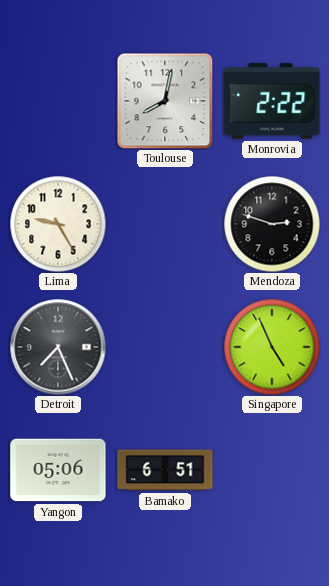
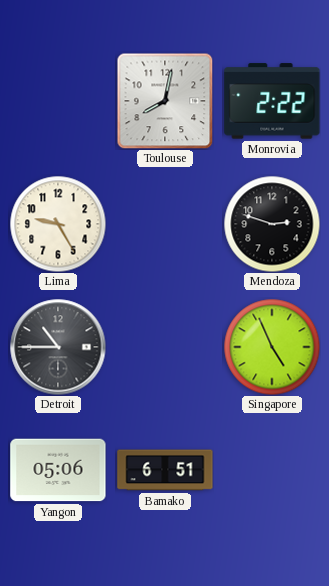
Detroit: 7:26 -> 10:45
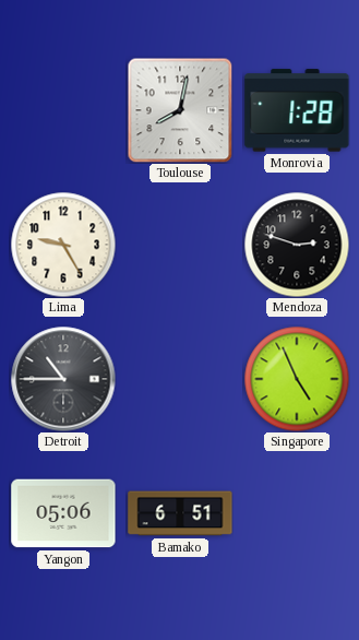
Monrovia: 2:22 -> 1:28
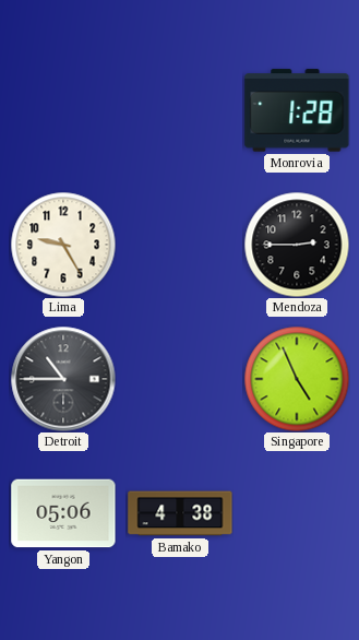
Toulouse: 8:02 -> none
Mendoza: 2:48 -> 2:45
Bamako: 6:51 -> 4:38
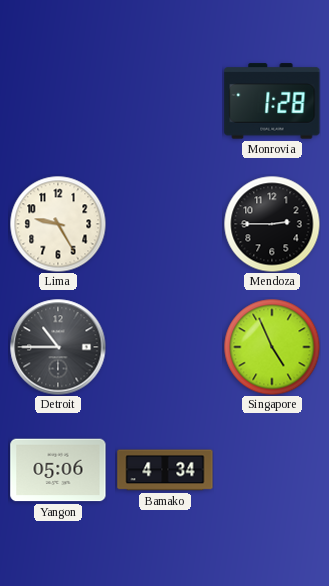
Bamako: 4:38 -> 4:34
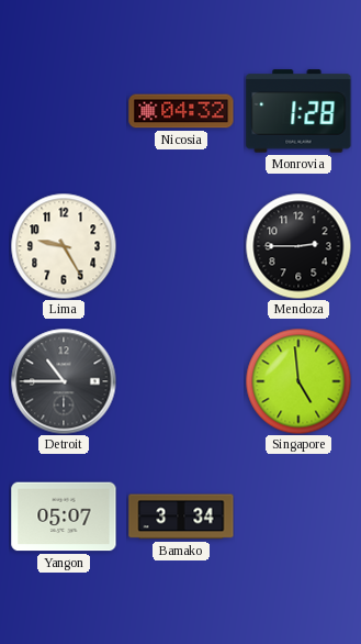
Nicosia: none -> 04:32
Singapore: 4:56 -> 4:59
Yangon: 05:06 -> 05:07
Bamako: 4:34 -> 3:34
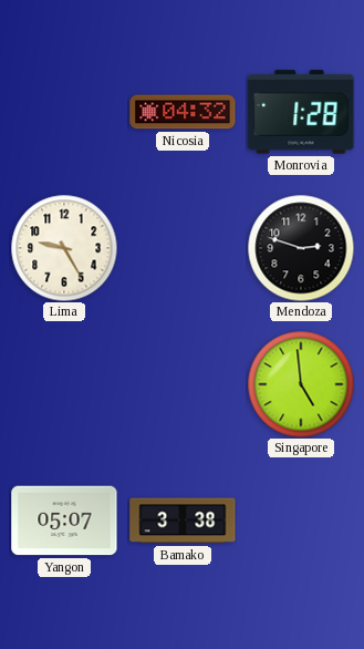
Mendoza: 2:45 -> 2:48
Detroit: 10:45 -> none
Bamako: 3:34 -> 3:38
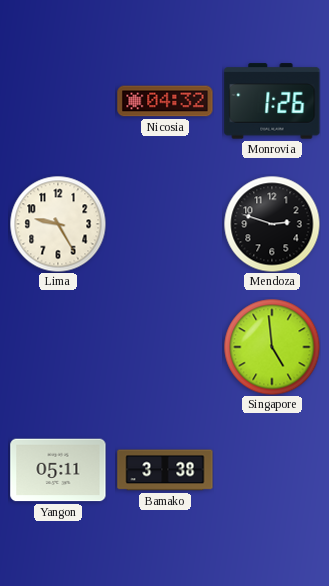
Monrovia: 1:28 -> 1:26
Yangon: 05:07 -> 05:11
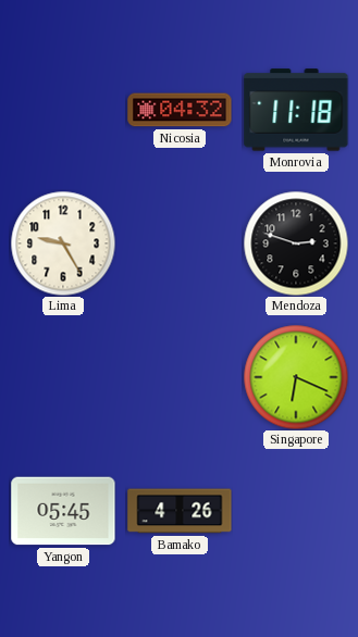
Monrovia: 1:26 -> 11:18
Singapore: 4:59 -> 6:19
Yangon: 05:11 -> 05:45
Bamako: 3:38 -> 4:26
